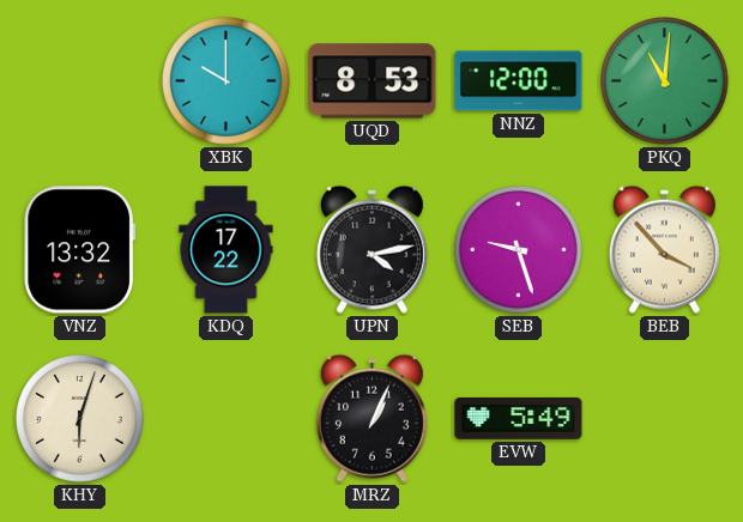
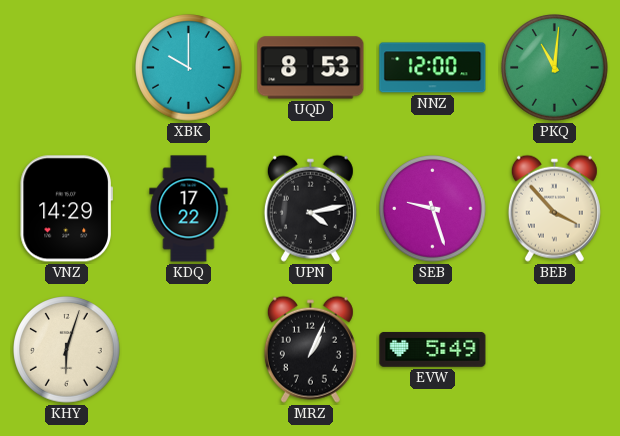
VNZ: 13:32 -> 14:29
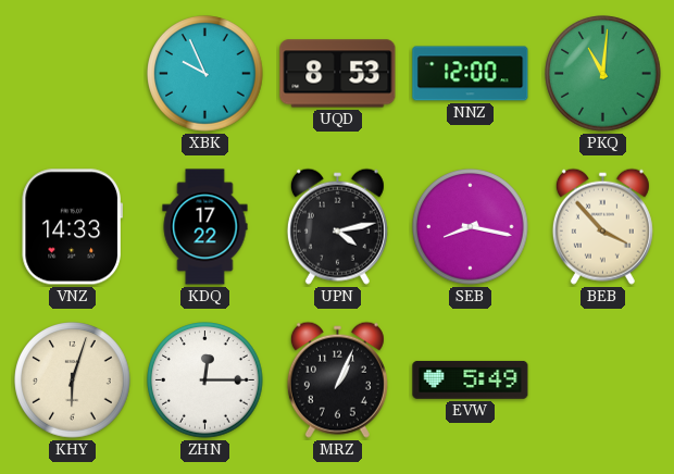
XBK: 10:00 -> 9:56
VNZ: 14:29 -> 14:33
SEB: 9:27 -> 8:17
ZHN: none -> 12:15
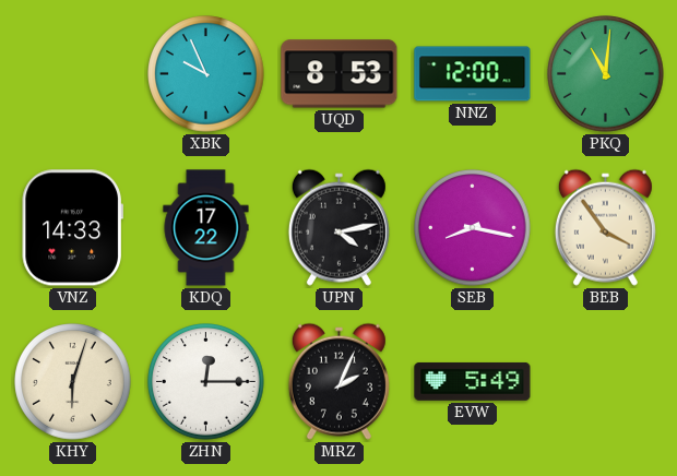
BEB: 3:53 -> 3:54
MRZ: 1:04 -> 2:04
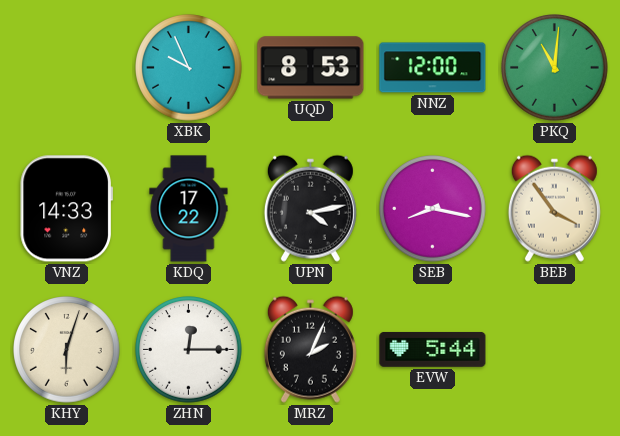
EVW: 5:49 -> 5:44
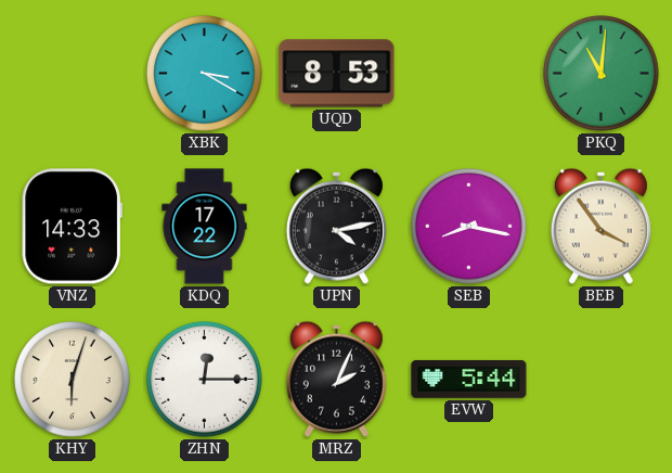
XBK: 9:56 -> 3:20
NNZ: 12:00 -> none
